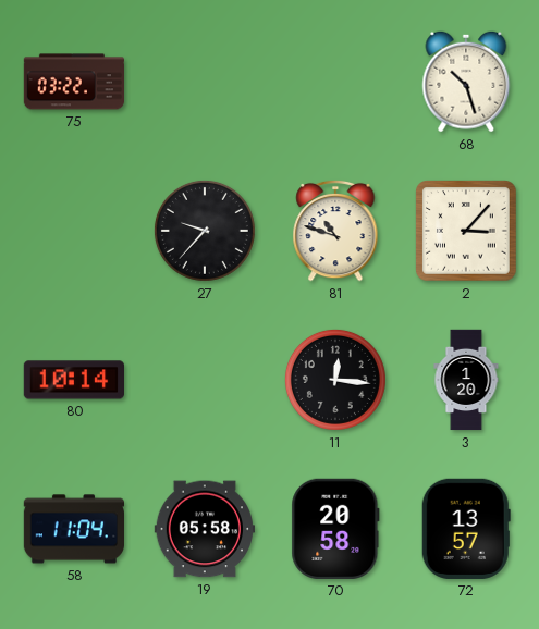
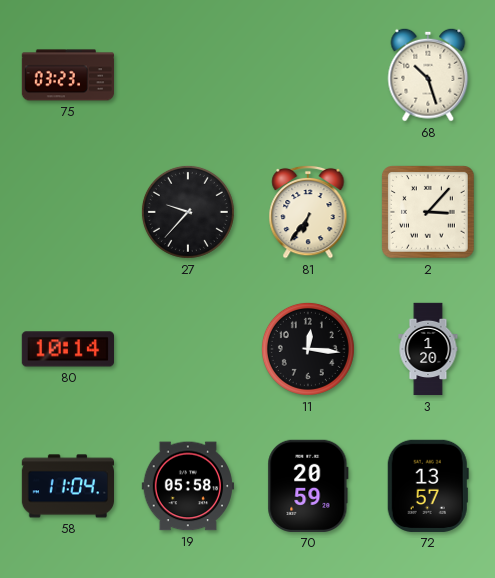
75: 03:22 -> 03:23
81: 10:48 -> 6:36
70: 20:58 -> 20:59
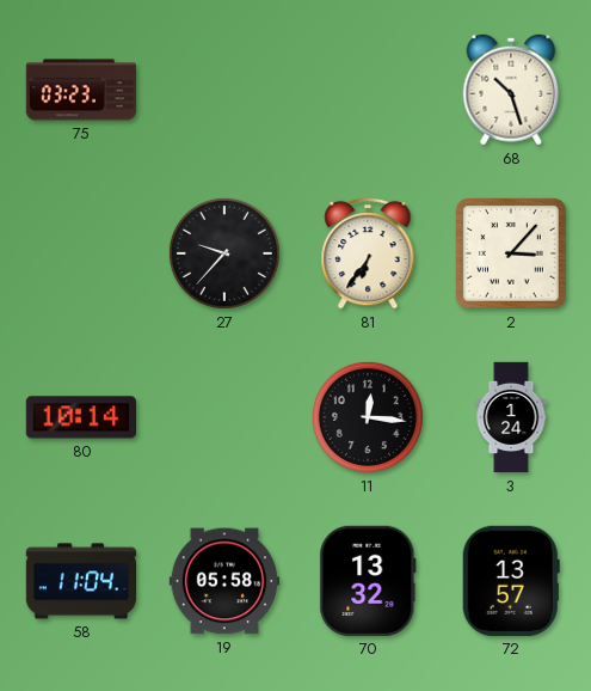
3: 1:20 -> 1:24
70: 20:59 -> 13:32
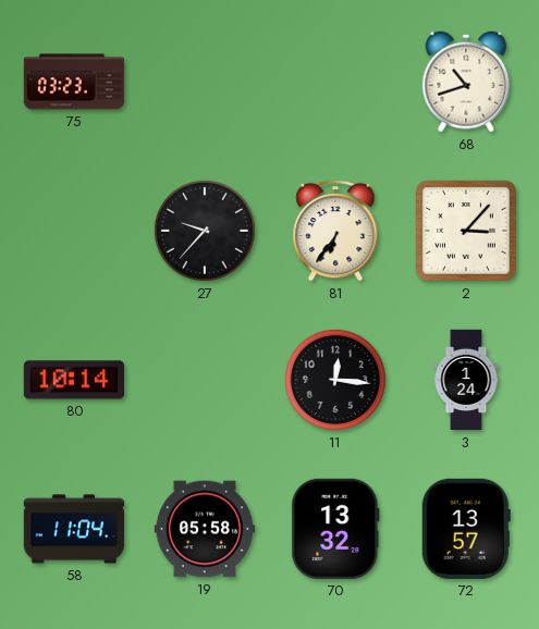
68: 10:27 -> 10:42
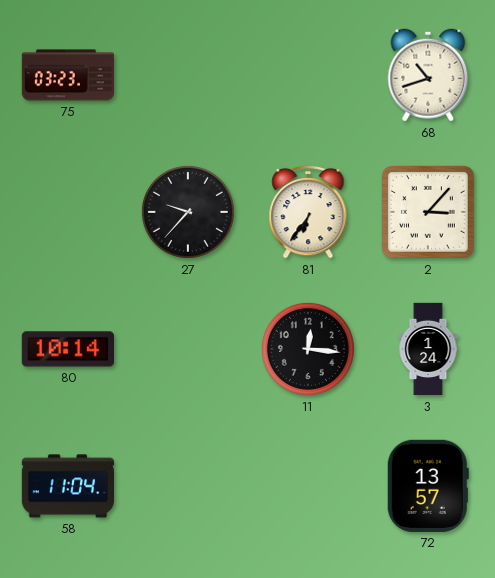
19: 05:58 -> none
70: 13:32 -> none
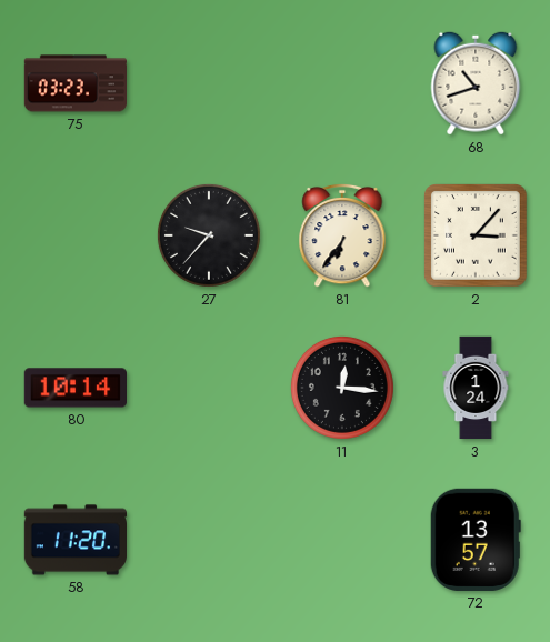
58: 11:04 -> 11:20
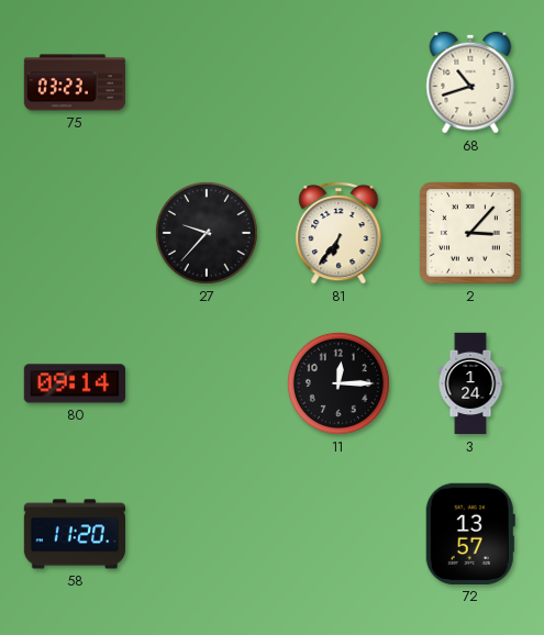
80: 10:14 -> 09:14
11: 12:16 -> 12:15
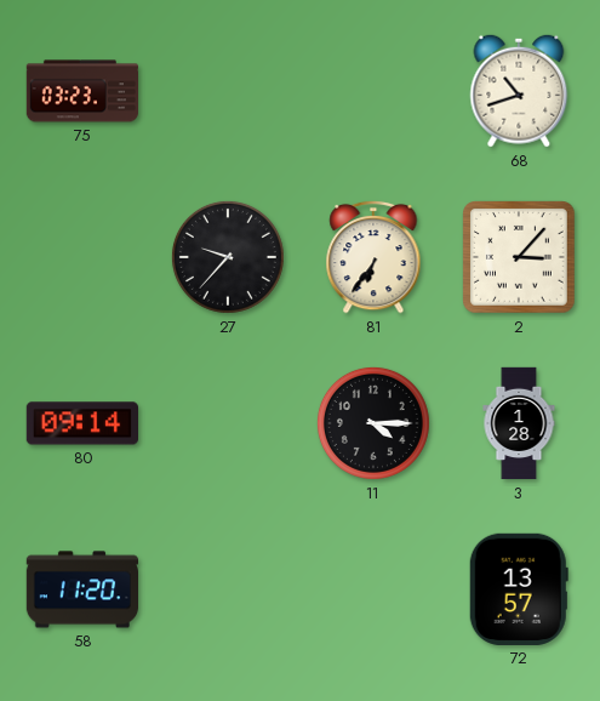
11: 12:15 -> 4:15
3: 1:24 -> 1:28
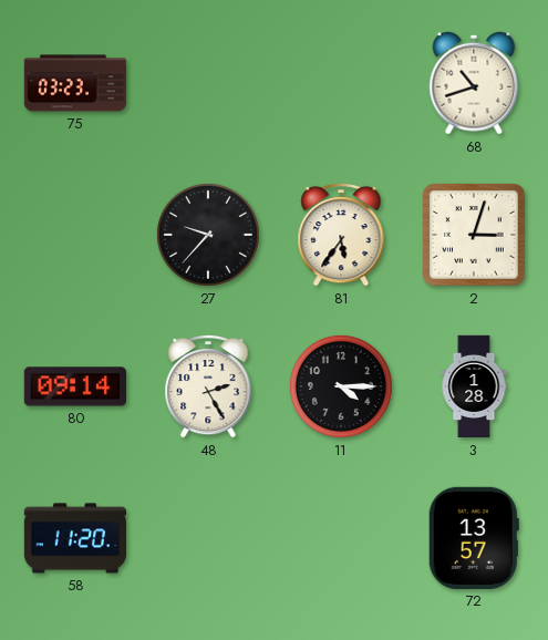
81: 6:36 -> 5:36
2: 3:07 -> 3:03
48: none -> 2:25
